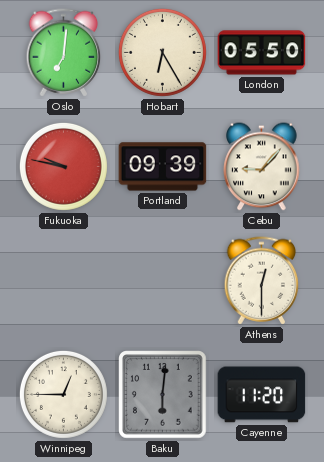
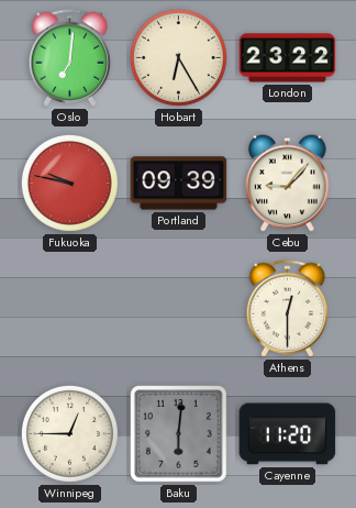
London: 05:50 -> 23:22
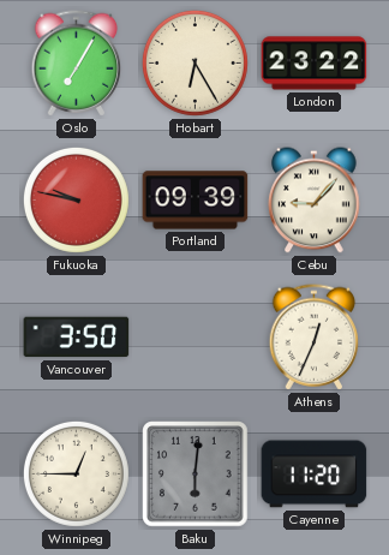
Oslo: 7:01 -> 7:05
Vancouver: none -> 3:50
Athens: 12:30 -> 12:34
